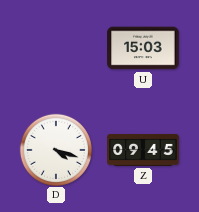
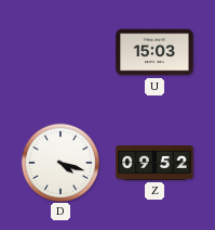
Z: 09:45 -> 09:52
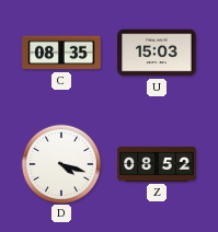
C: none -> 08:35
Z: 09:52 -> 08:52
